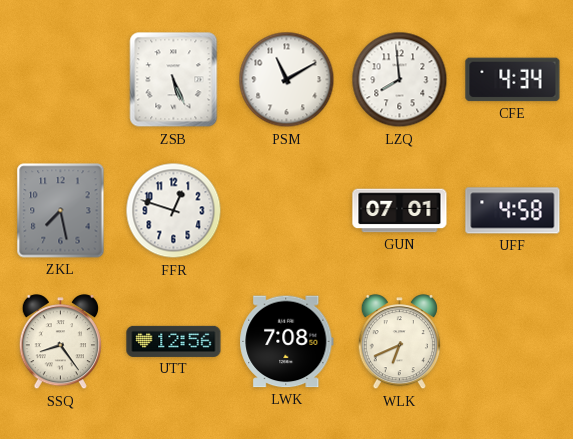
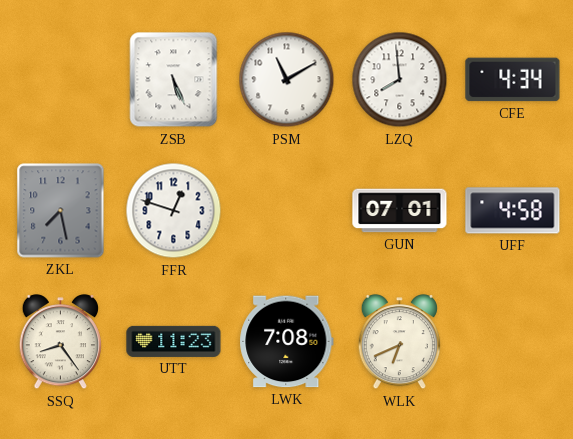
UTT: 12:56 -> 11:23
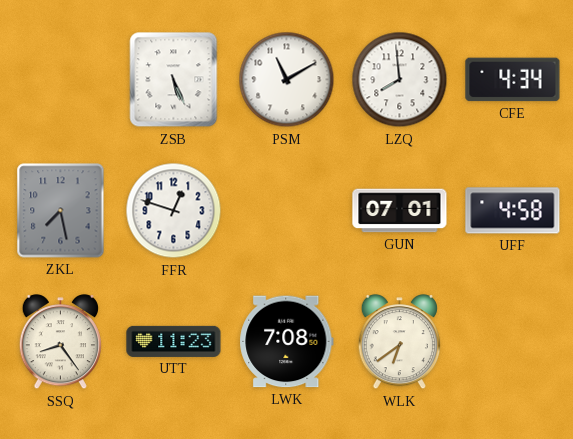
WLK: 6:41 -> 6:39
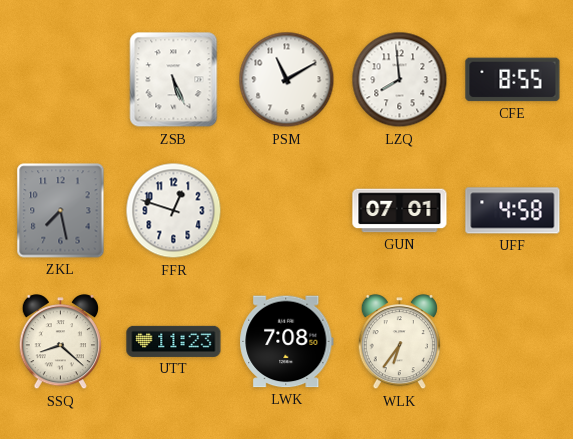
CFE: 4:34 -> 8:55
SSQ: 8:24 -> 8:22
WLK: 6:39 -> 6:36
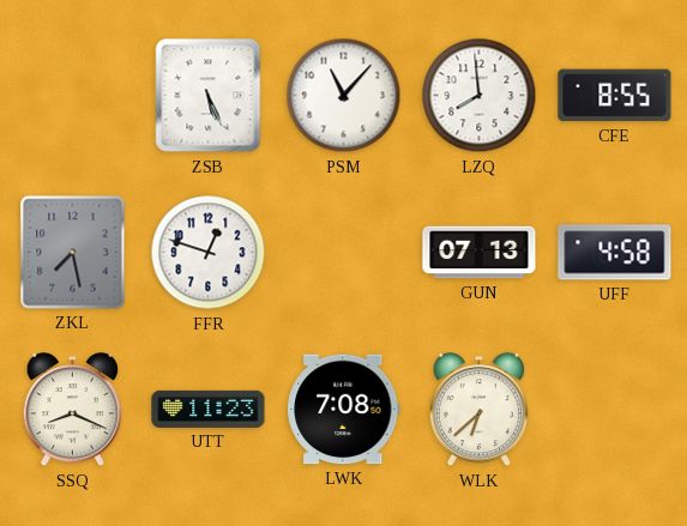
PSM: 11:10 -> 11:07
GUN: 07:01 -> 07:13
SSQ: 8:22 -> 8:19
WLK: 6:36 -> 6:38
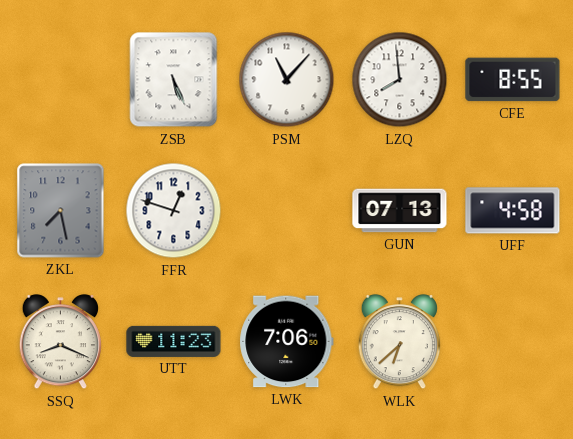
LWK: 7:08 -> 7:06
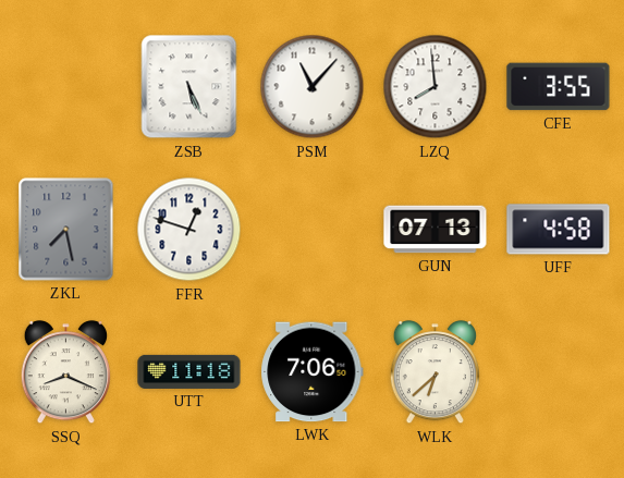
CFE: 8:55 -> 3:55
UTT: 11:23 -> 11:18
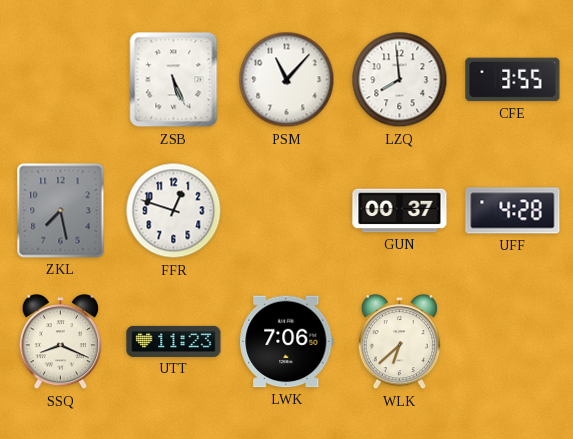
GUN: 07:13 -> 00:37
UFF: 4:58 -> 4:28
UTT: 11:18 -> 11:23
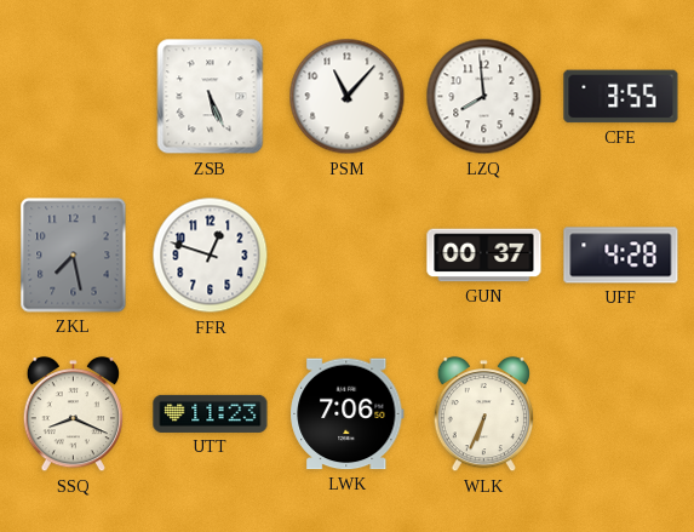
WLK: 6:38 -> 6:34
